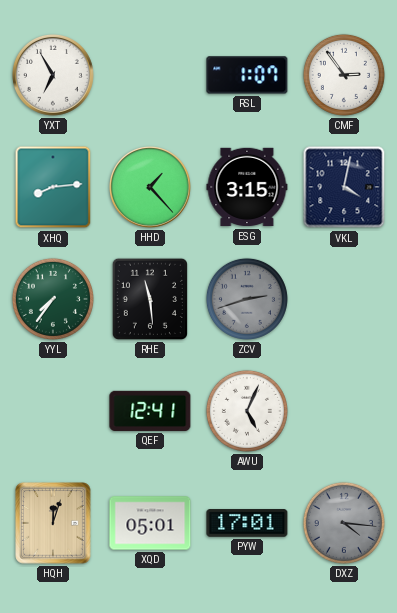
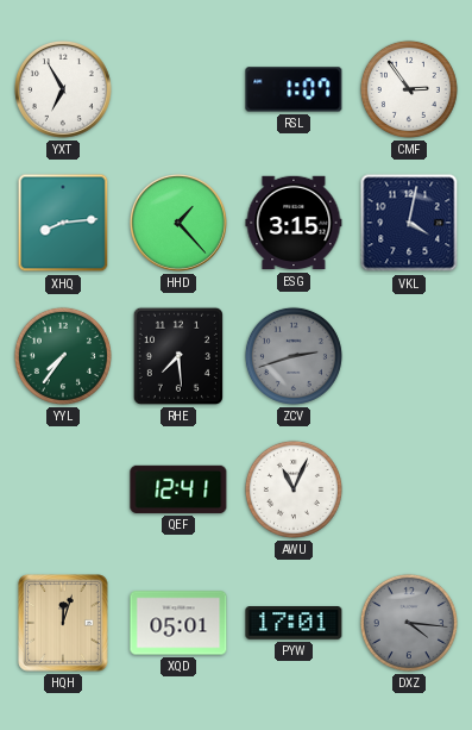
RHE: 11:29 -> 7:29
AWU: 5:04 -> 11:04
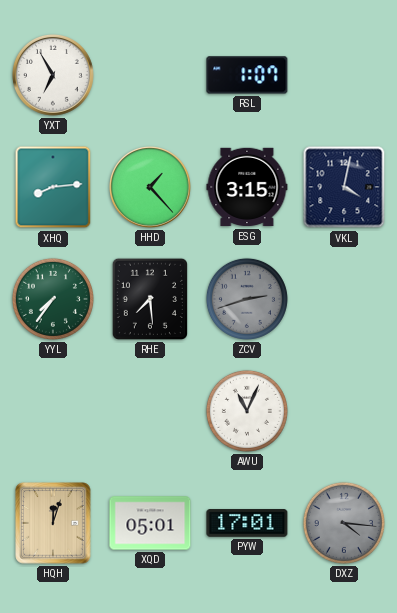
CMF: 2:54 -> none
QEF: 12:41 -> none
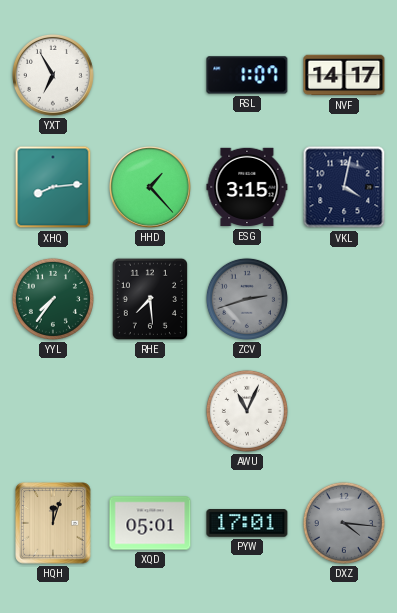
NVF: none -> 14:17
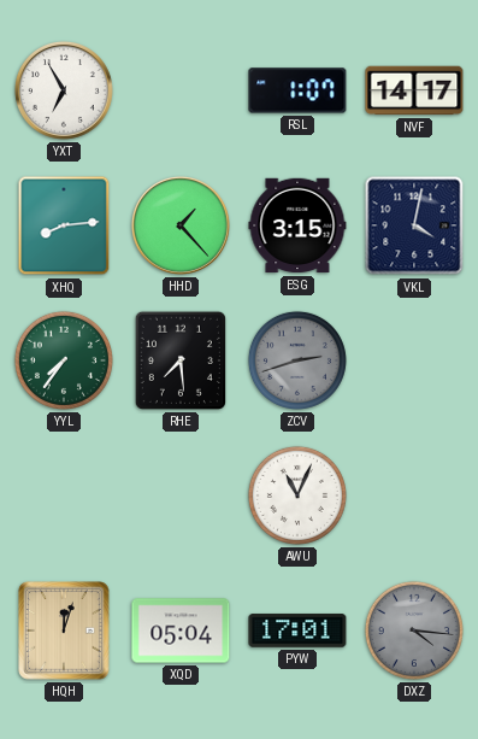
XQD: 05:01 -> 05:04
